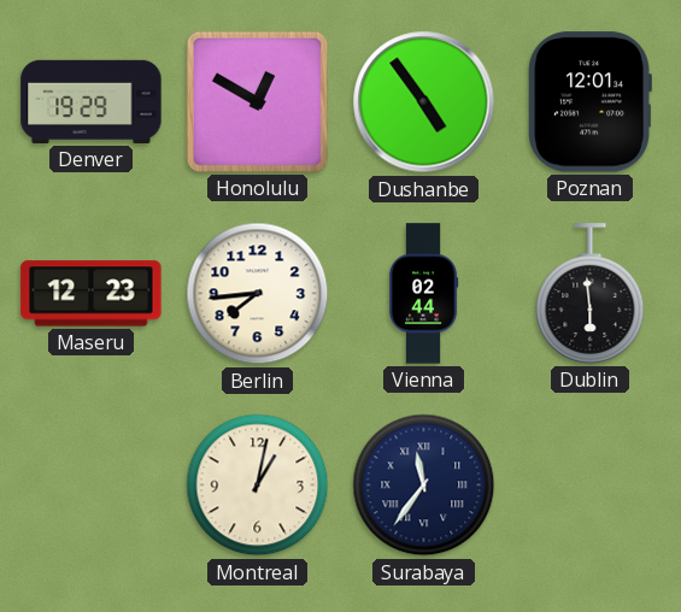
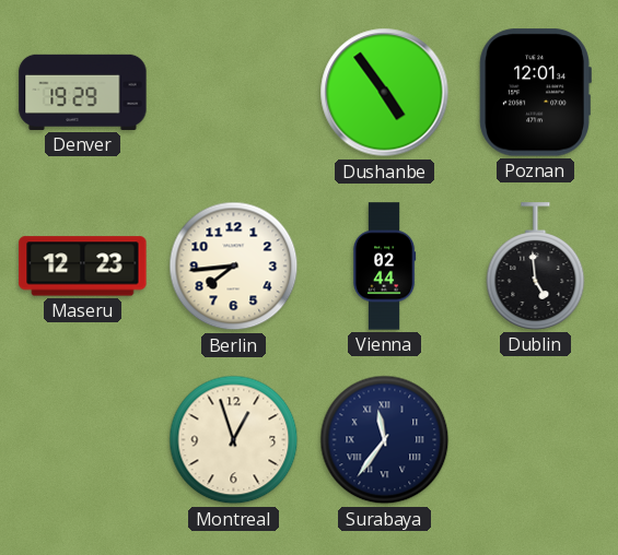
Honolulu: 12:50 -> none
Dublin: 5:59 -> 4:59
Montreal: 1:02 -> 12:57
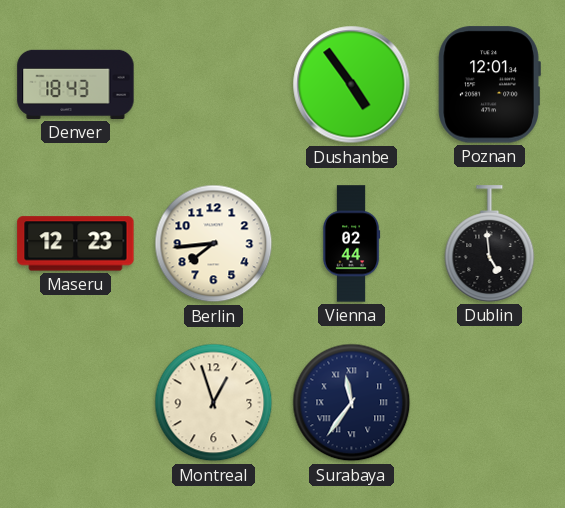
Denver: 19:29 -> 18:43
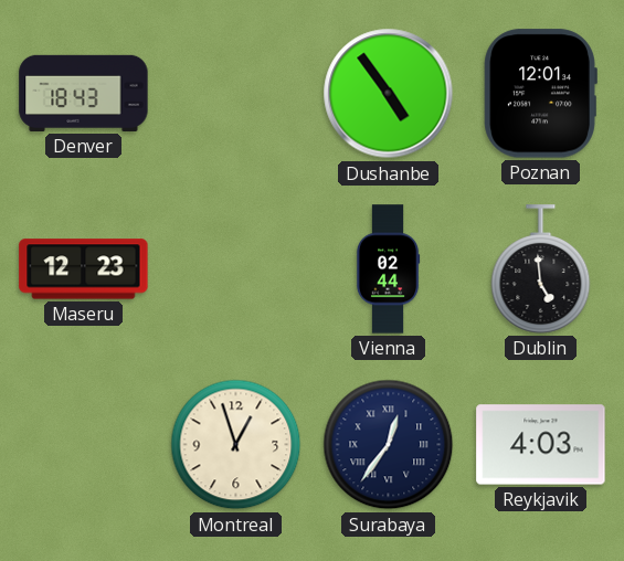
Berlin: 7:44 -> none
Surabaya: 11:36 -> 12:36
Reykjavik: none -> 4:03
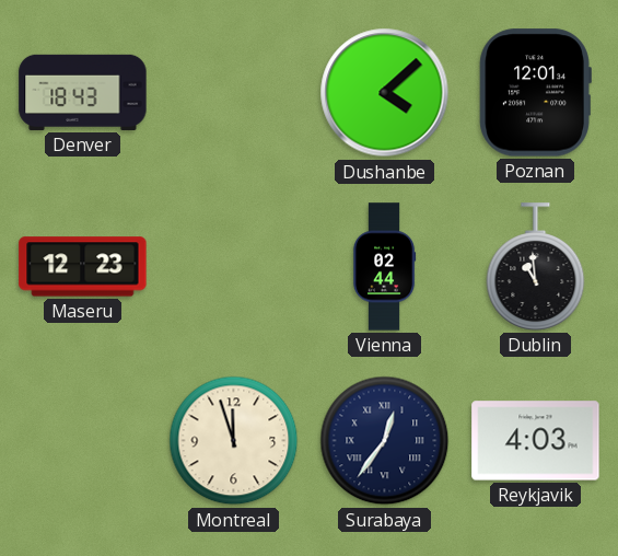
Dushanbe: 4:54 -> 4:08
Dublin: 4:59 -> 10:59
Montreal: 12:57 -> 11:57
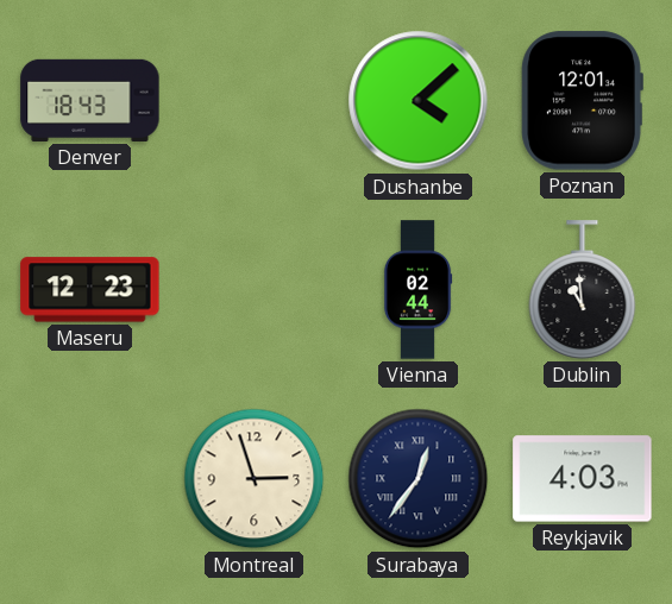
Montreal: 11:57 -> 2:57
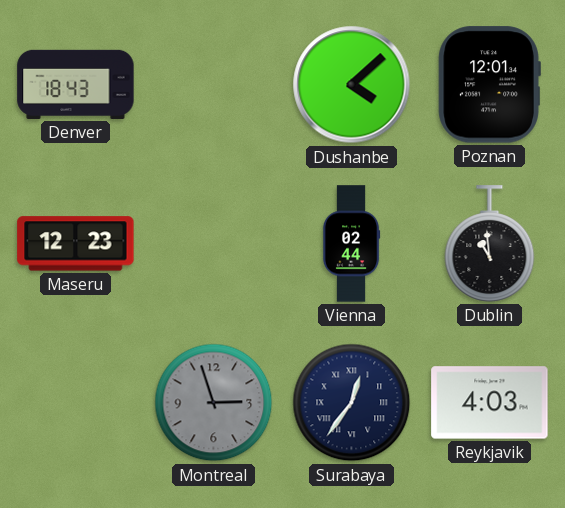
Montreal dial: cream -> grey
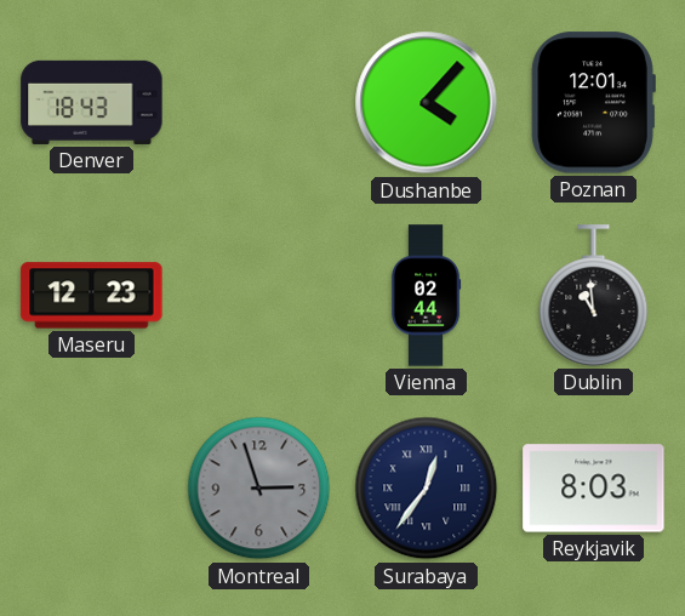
Dushanbe: 4:08 -> 4:07
Reykjavik: 4:03 -> 8:03
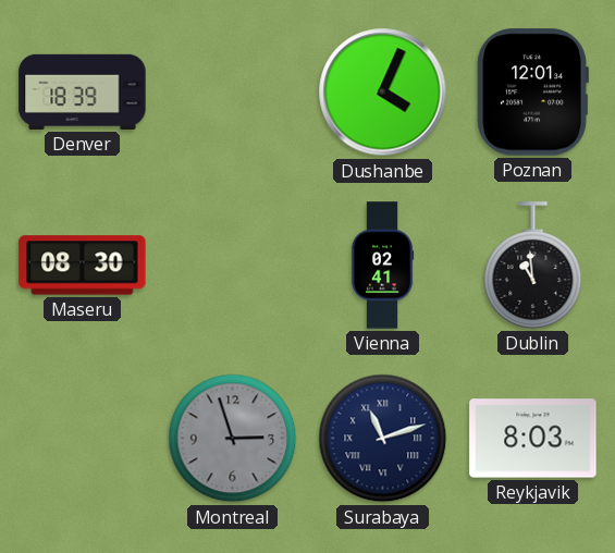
Denver: 18:43 -> 18:39
Dushanbe: 4:07 -> 4:04
Maseru: 12:23 -> 08:30
Vienna: 02:44 -> 02:41
Surabaya: 12:36 -> 11:12
